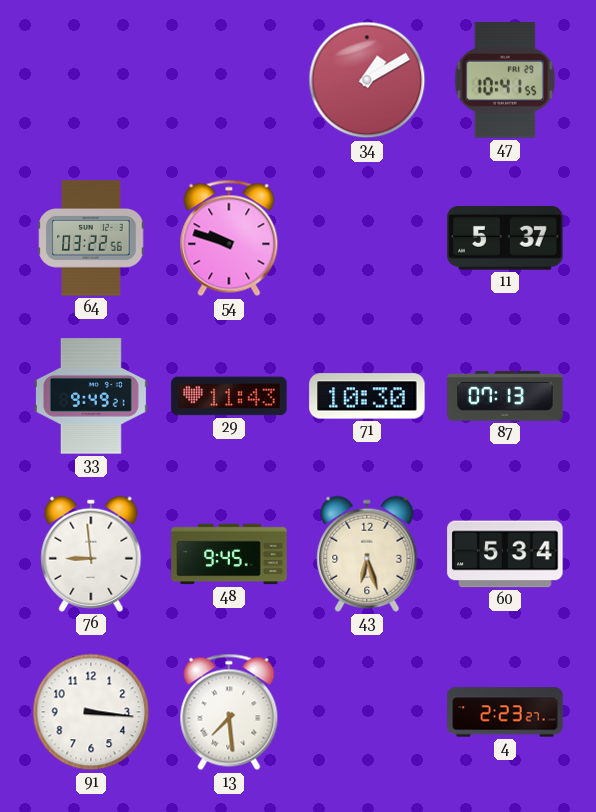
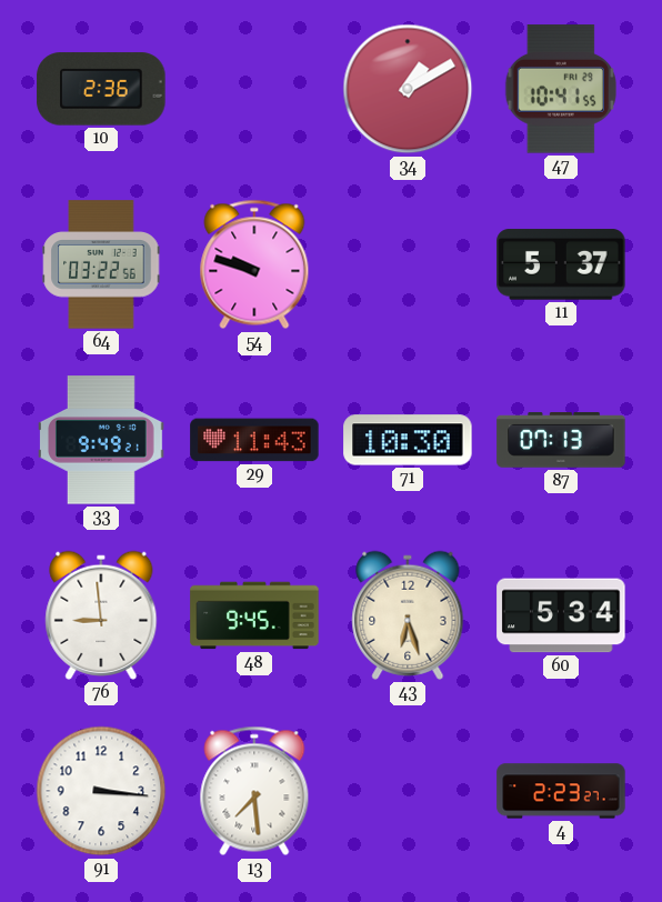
10: none -> 2:36
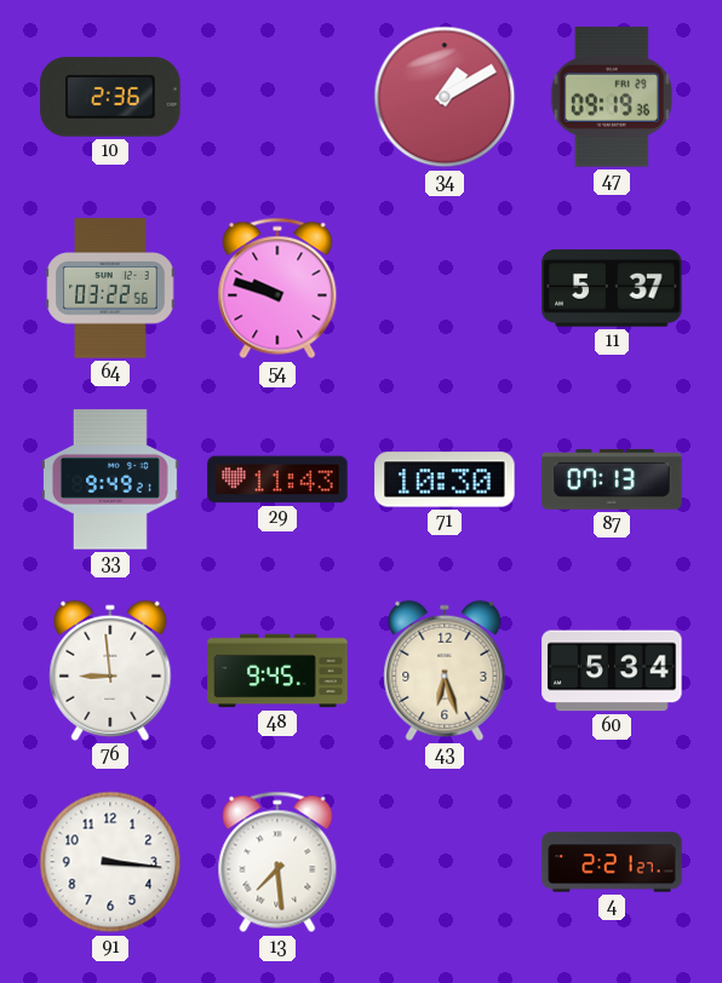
47: 10:41 -> 09:19
4: 2:23 -> 2:21
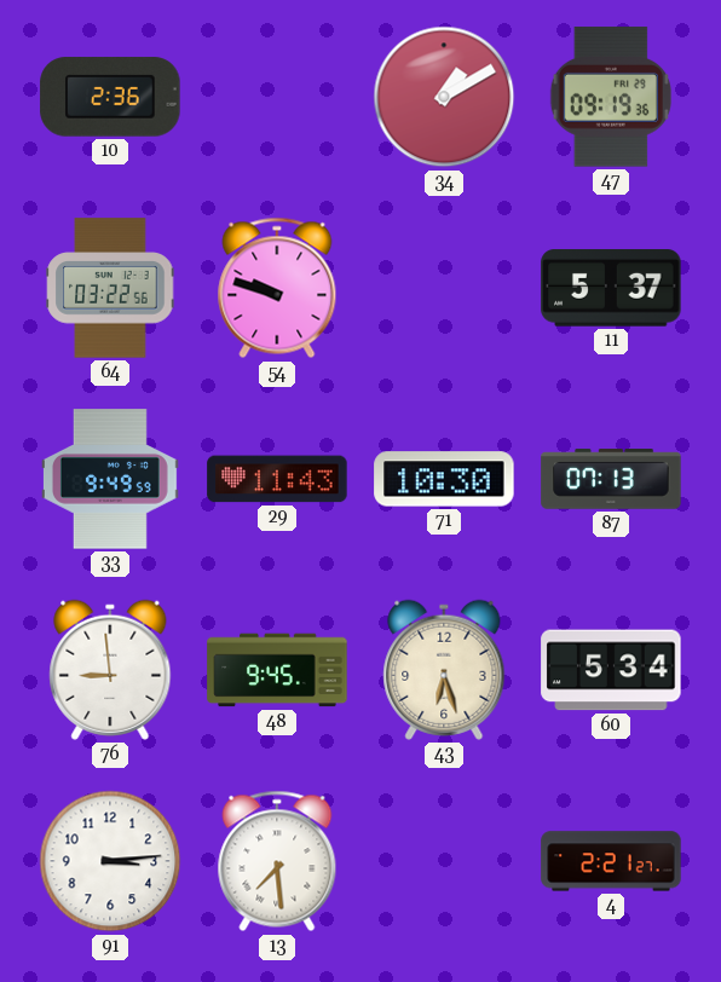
33: 9:49:21 -> 9:49:59
91: 3:16 -> 3:14
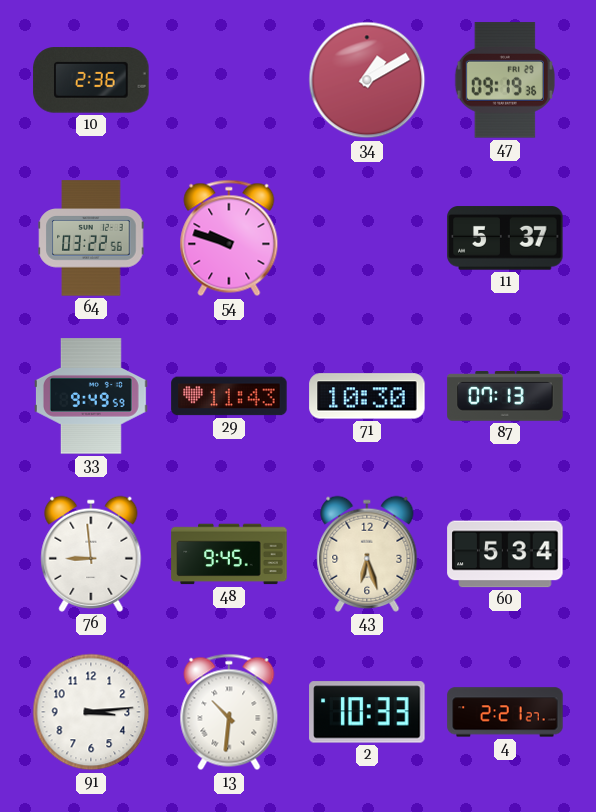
13: 7:29 -> 10:31
2: none -> 10:33
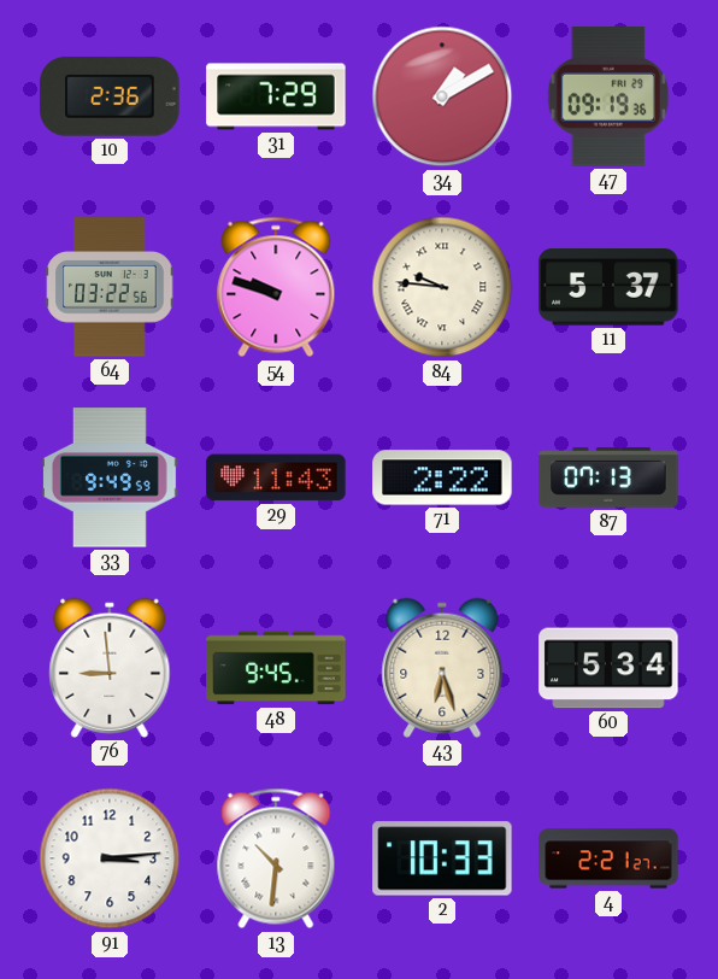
31: none -> 7:29
84: none -> 9:46
71: 10:30 -> 2:22
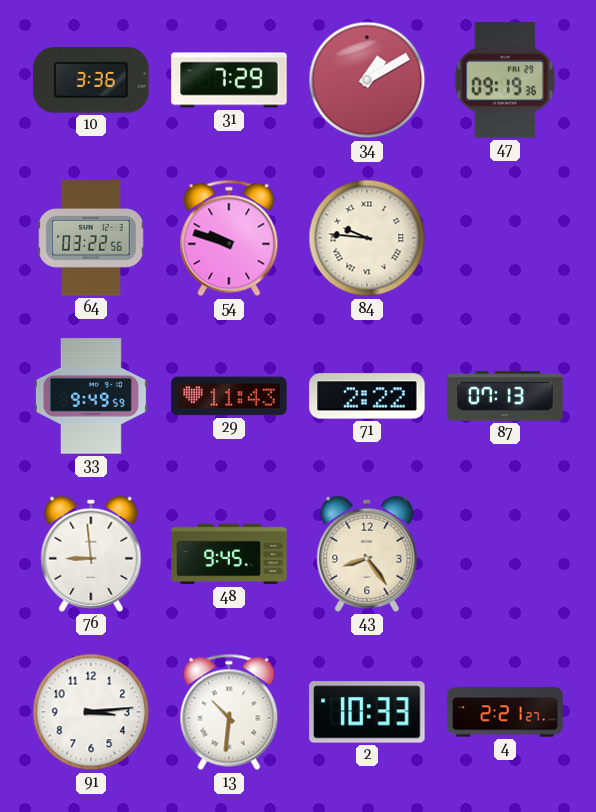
10: 2:36 -> 3:36
11: 5:37 -> none
43: 6:27 -> 8:24
60: 5:34 -> none
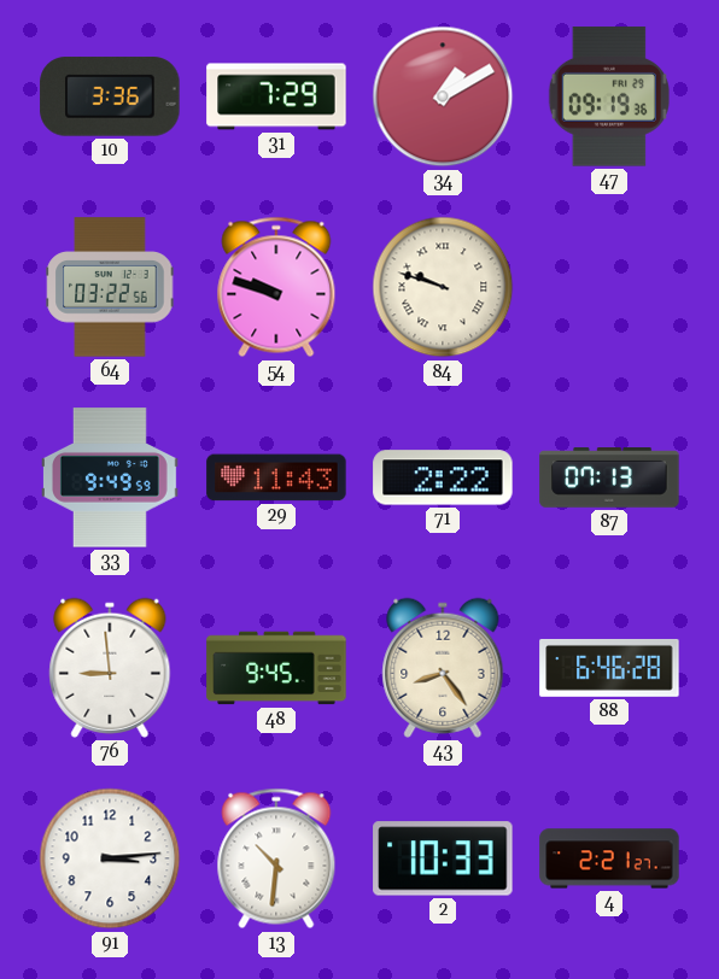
84: 9:46 -> 9:48
88: none -> 6:46
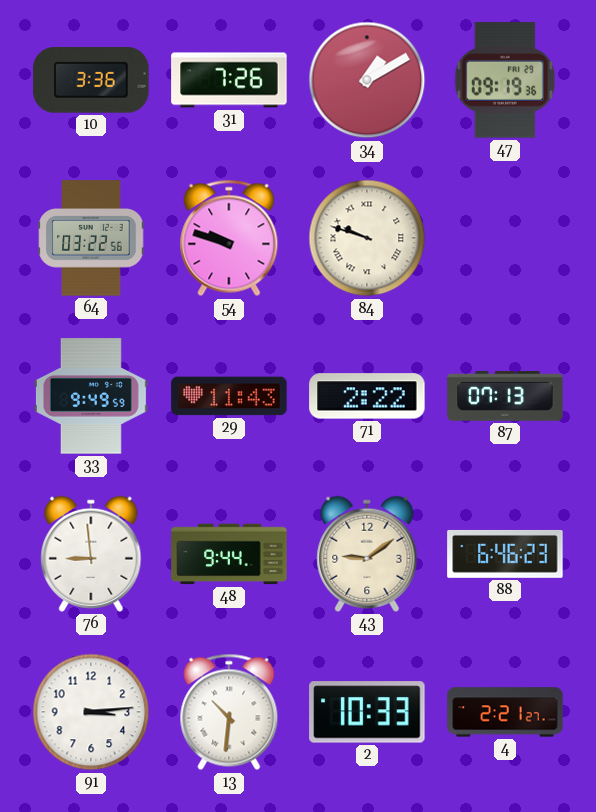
31: 7:29 -> 7:26
48: 9:45 -> 9:44
43: 8:24 -> 9:09
88: 6:46:28 -> 6:46:23
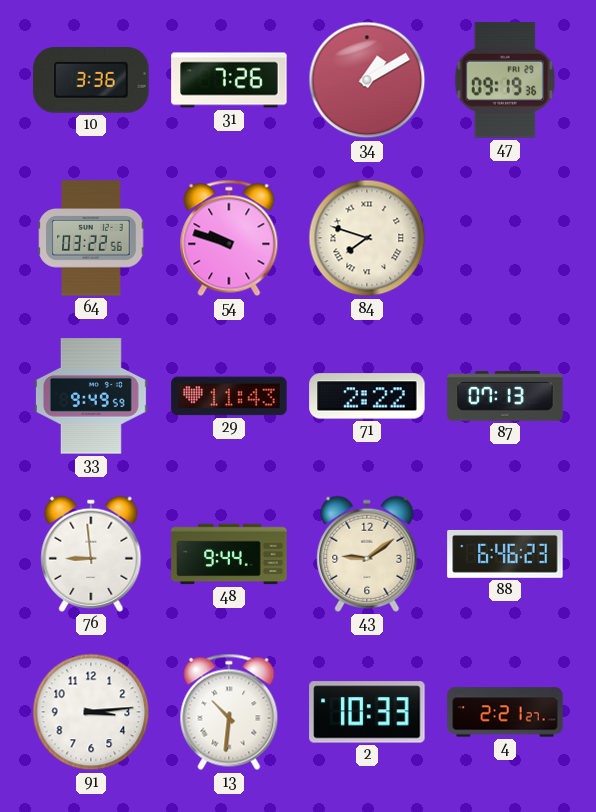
84: 9:48 -> 7:48
